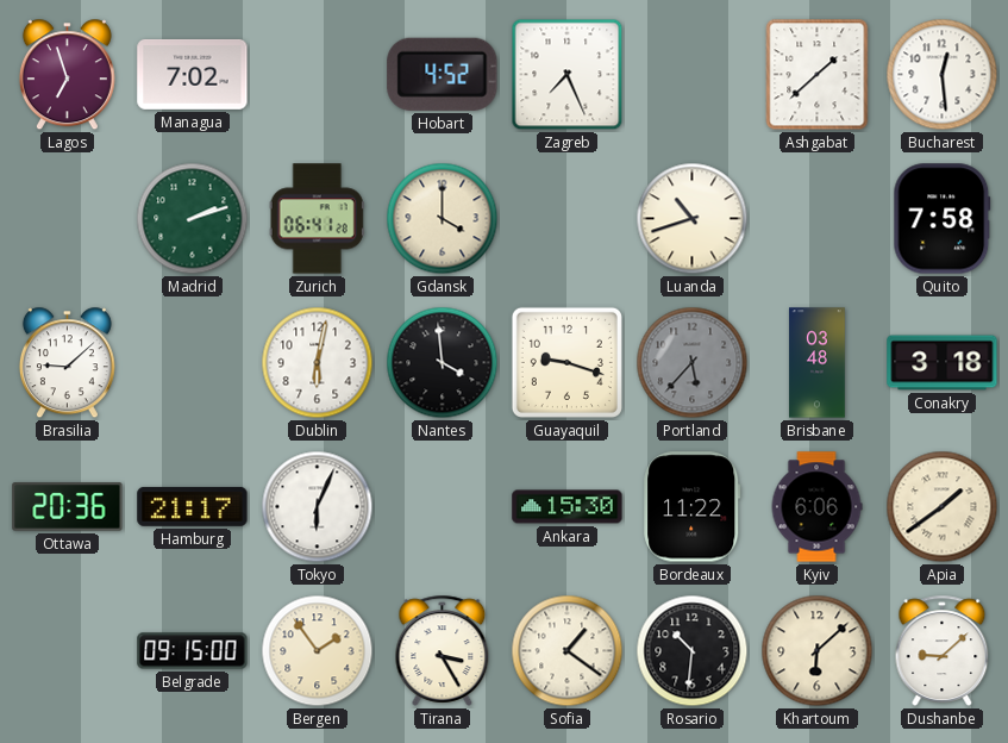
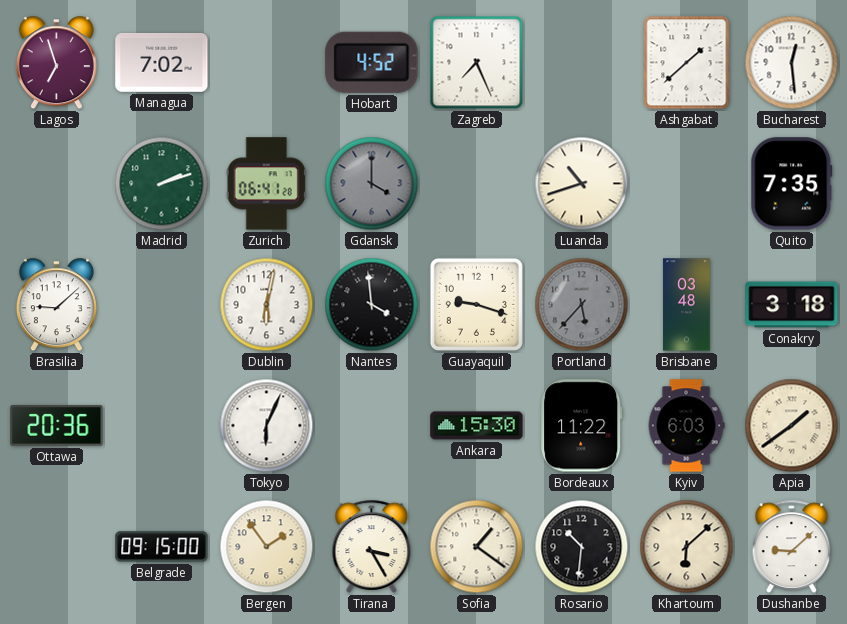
Gdansk dial: cream -> grey
Quito: 7:58 -> 7:35
Hamburg: 21:17 -> none
Kyiv: 6:06 -> 6:03
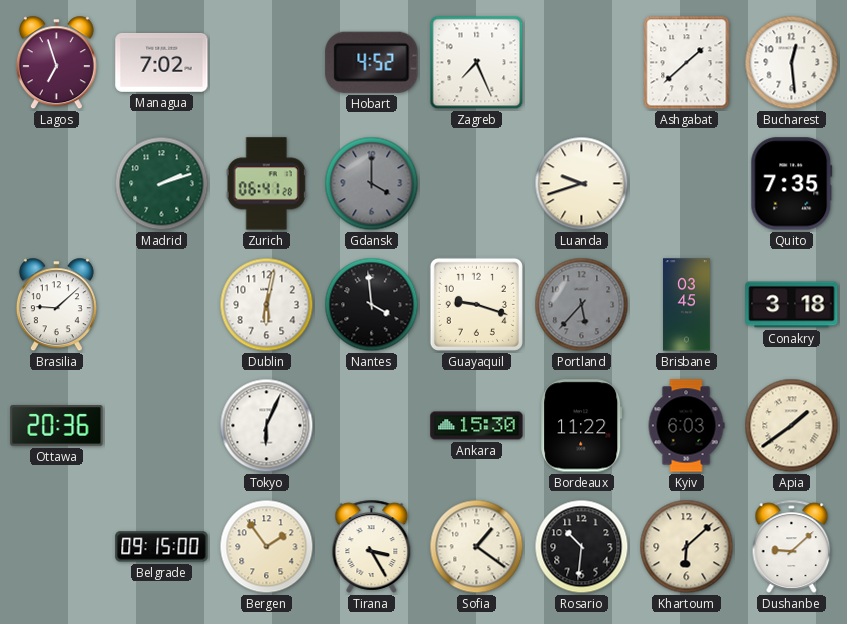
Luanda: 10:42 -> 9:42
Brisbane: 03:48 -> 03:45
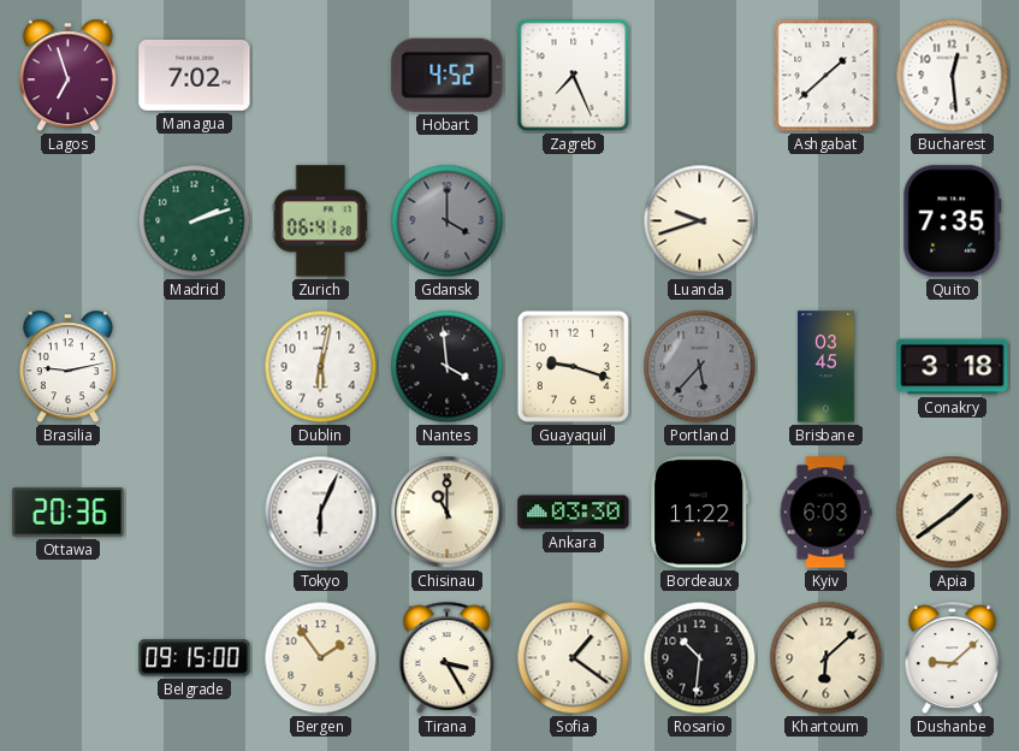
Brasilia: 9:08 -> 9:13
Chisinau: none -> 11:00
Ankara: 15:30 -> 03:30
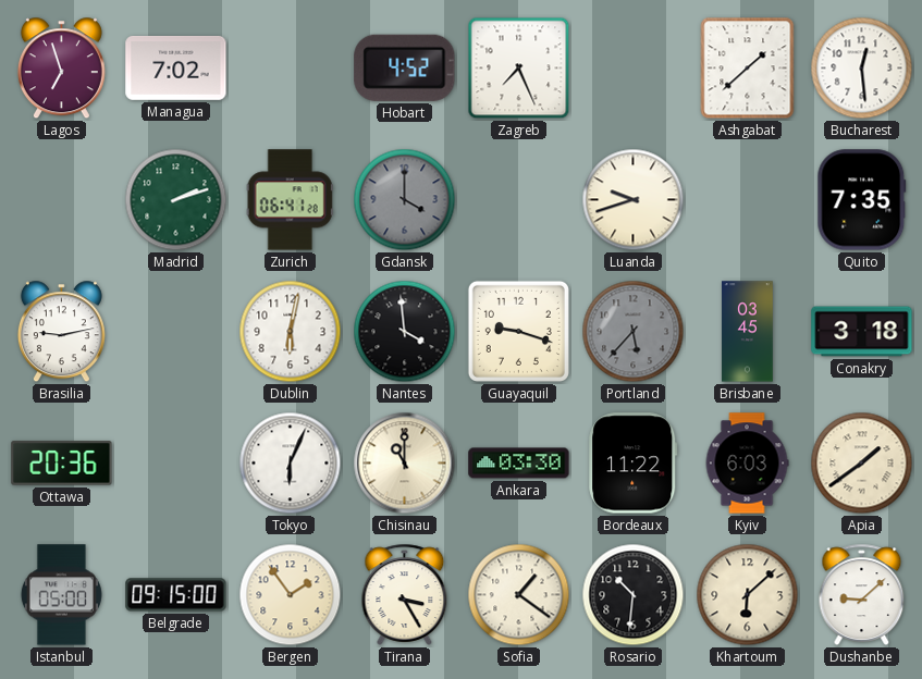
Istanbul: none -> 05:00
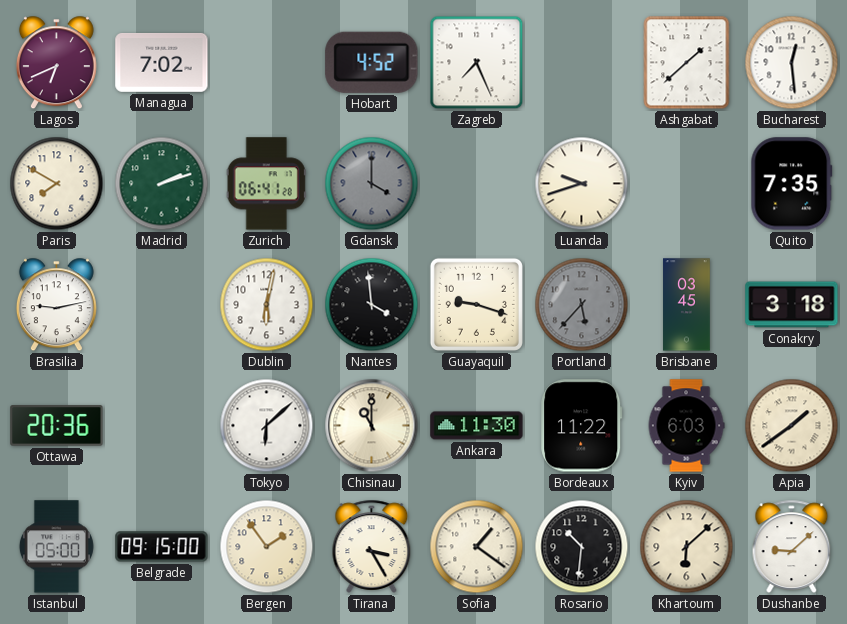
Lagos: 6:57 -> 6:41
Paris: none -> 7:50
Tokyo: 6:04 -> 6:08
Ankara: 03:30 -> 11:30
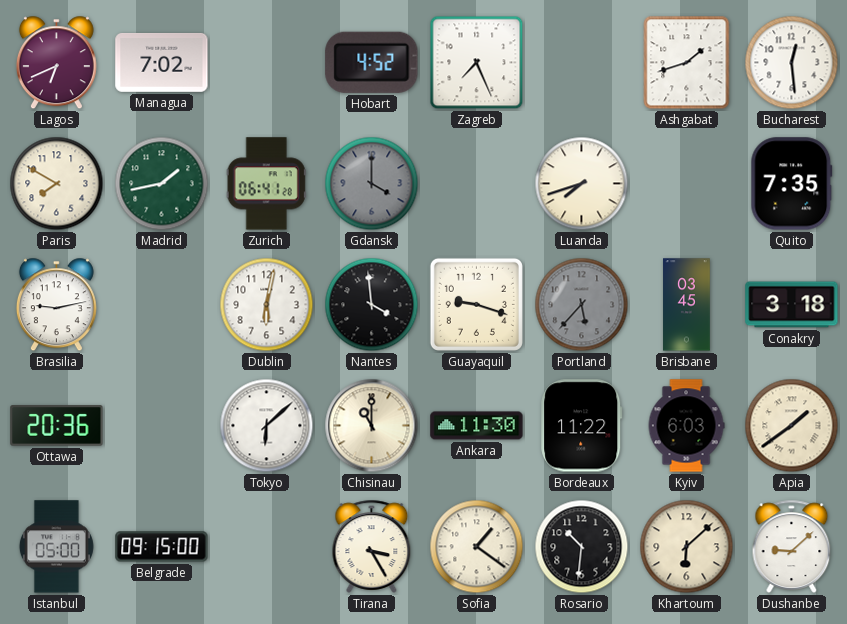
Ashgabat: 1:38 -> 1:42
Madrid: 2:12 -> 1:43
Luanda: 9:42 -> 7:42
Bergen: 1:54 -> none
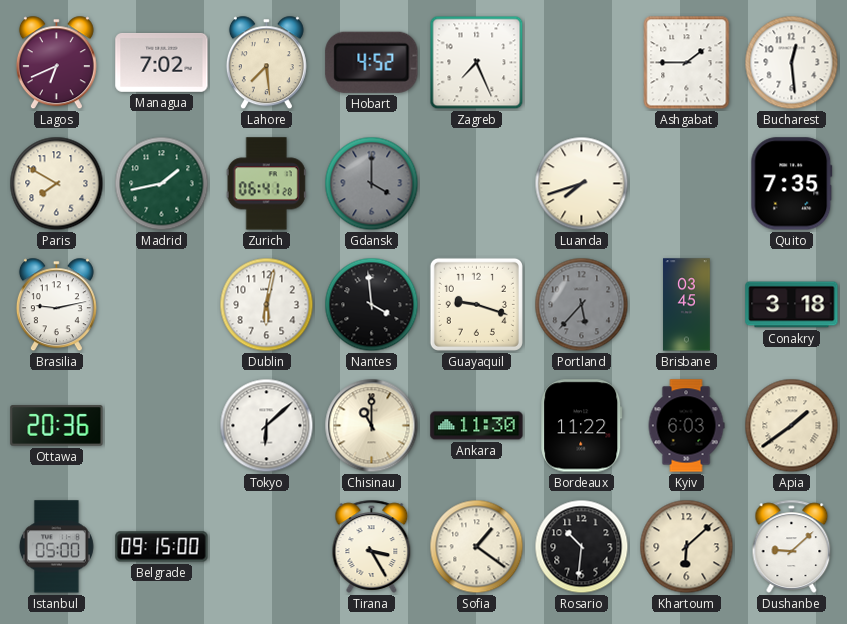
Lahore: none -> 7:29
Ashgabat: 1:42 -> 1:45
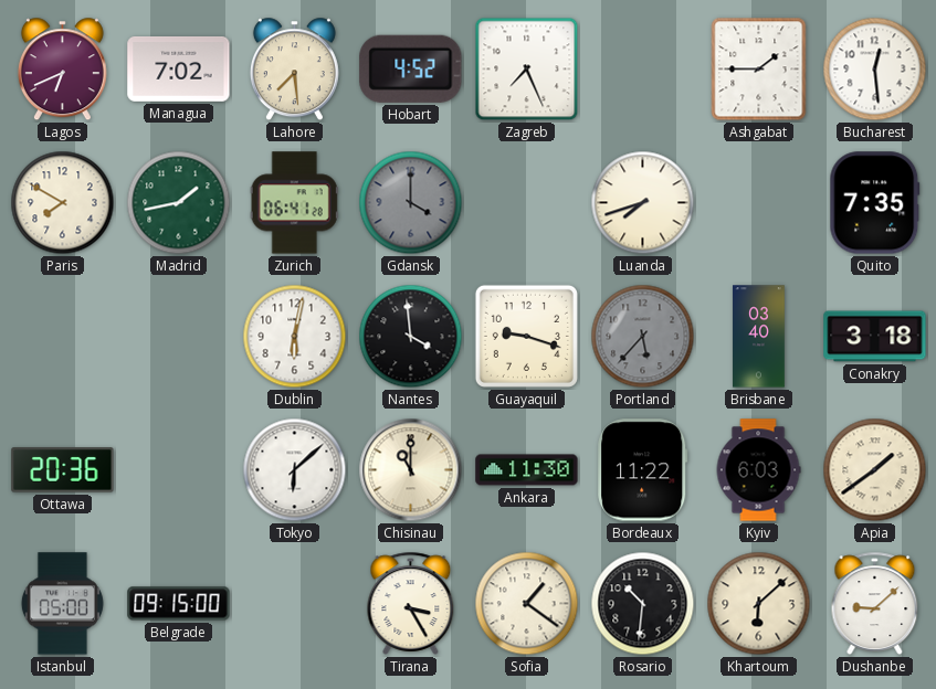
Brasilia: 9:13 -> none
Brisbane: 03:45 -> 03:40
